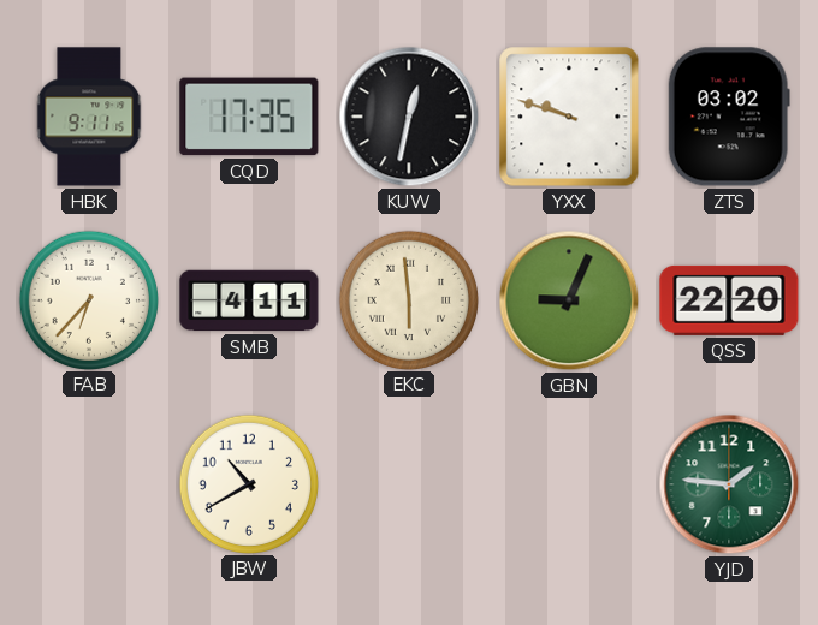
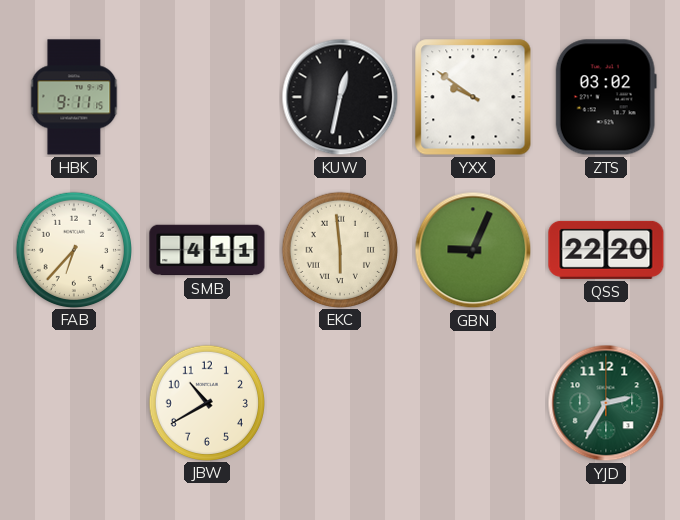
CQD: 17:35 -> none
YXX: 9:48 -> 9:51
YJD: 1:46 -> 2:35
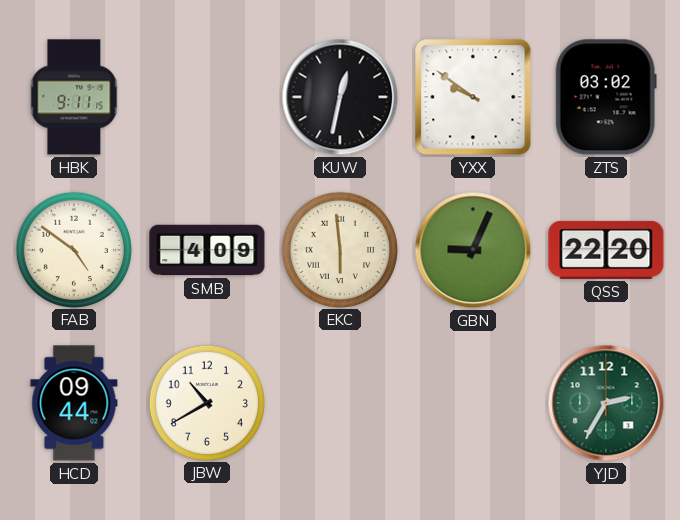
FAB: 6:37 -> 4:51
SMB: 4:11 -> 4:09
HCD: none -> 09:44
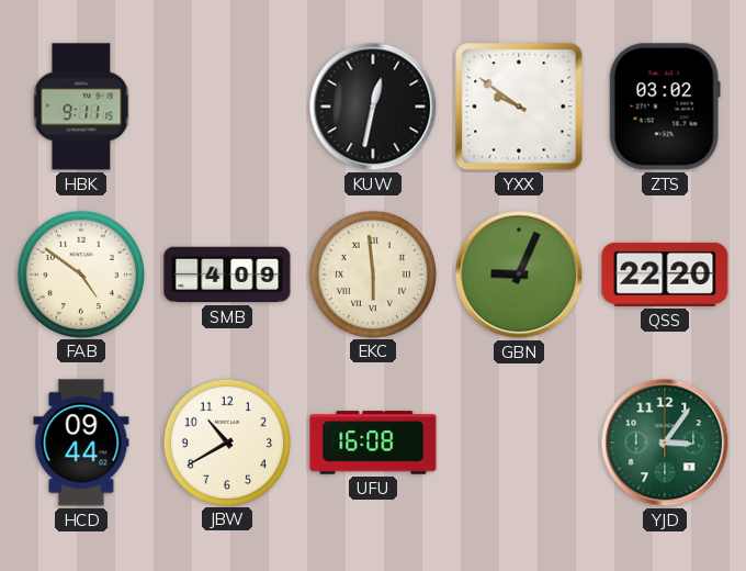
UFU: none -> 16:08
YJD: 2:35 -> 3:06
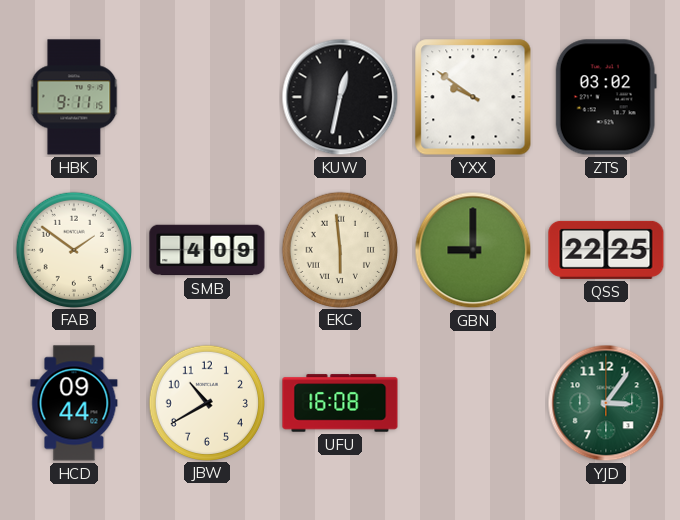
FAB: 4:51 -> 1:51
GBN: 9:04 -> 9:00
QSS: 22:20 -> 22:25
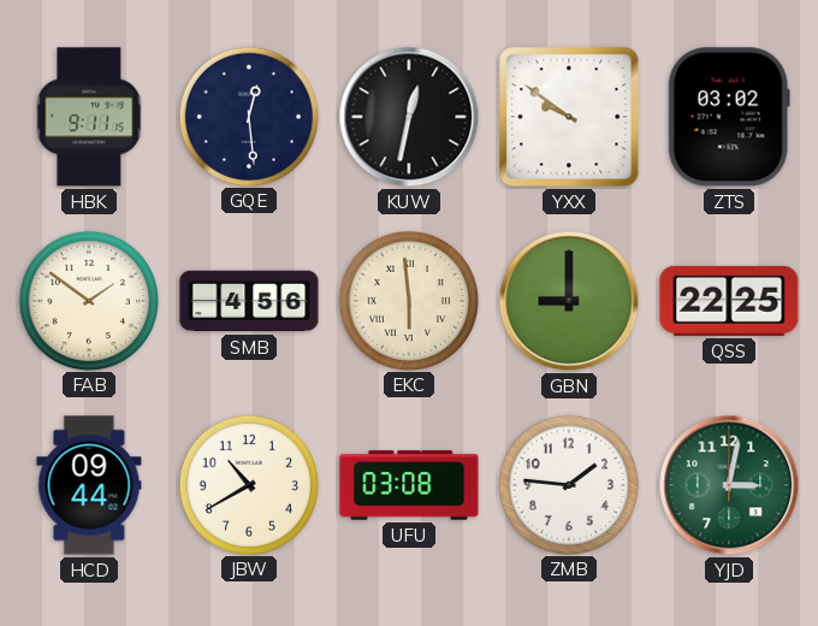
GQE: none -> 12:29
SMB: 4:09 -> 4:56
UFU: 16:08 -> 03:08
ZMB: none -> 1:46
YJD: 3:06 -> 3:02
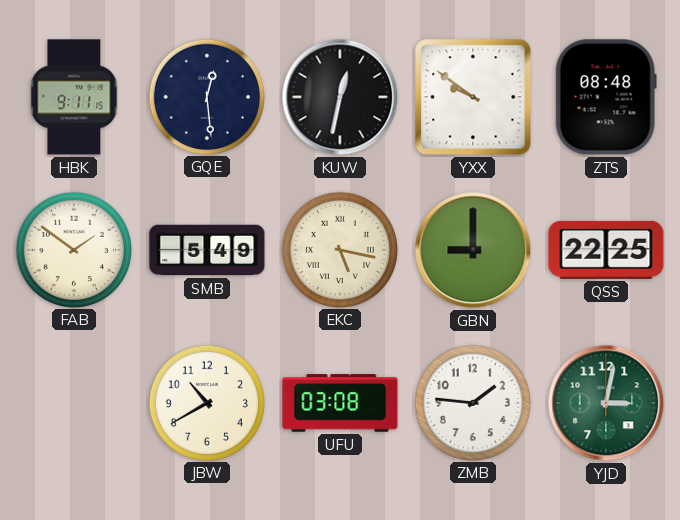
ZTS: 03:02 -> 08:48
SMB: 4:56 -> 5:49
EKC: 5:59 -> 5:17
HCD: 09:44 -> none
